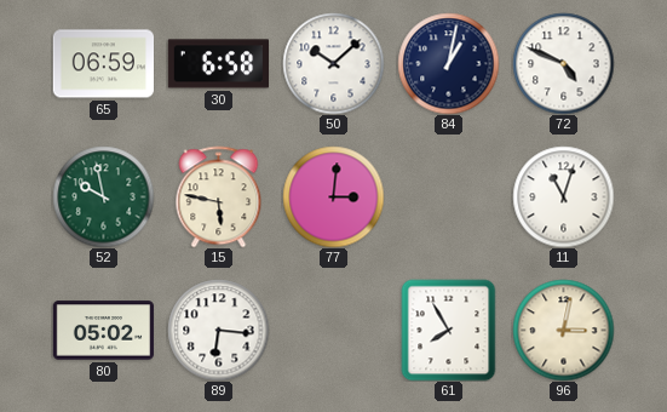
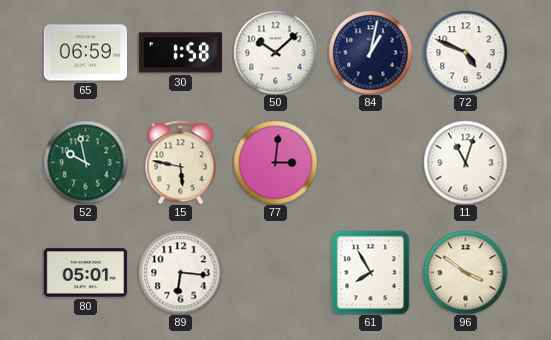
30: 6:58 -> 1:58
80: 05:02 -> 05:01
96: 3:02 -> 3:51
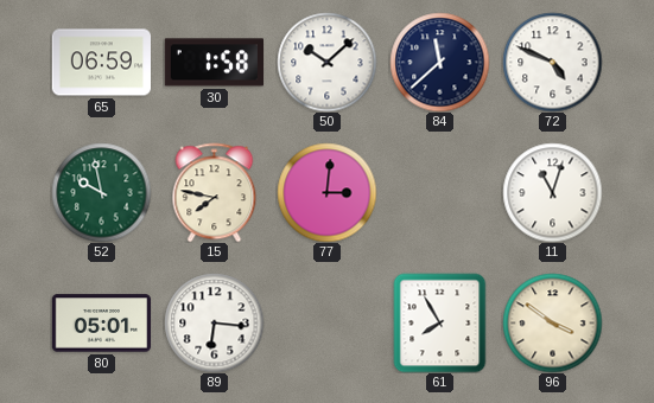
84: 1:02 -> 11:38
15: 5:47 -> 7:47
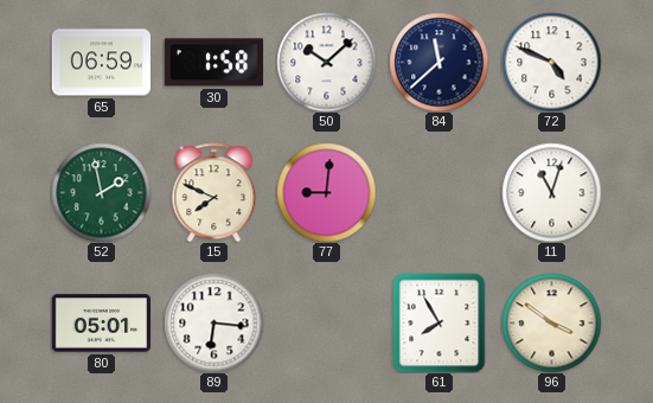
52: 9:58 -> 1:58
15: 7:47 -> 7:49
77: 3:01 -> 9:01
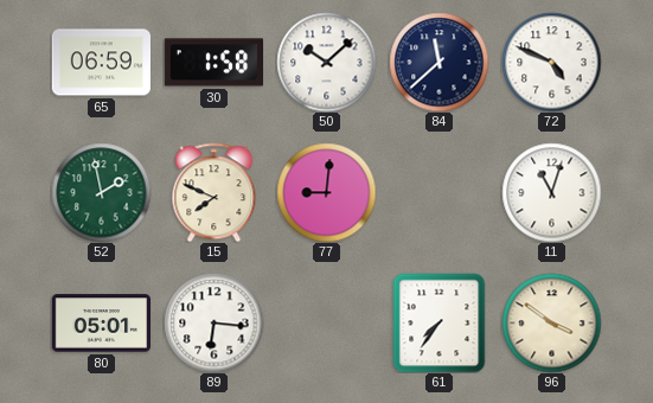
61: 7:55 -> 7:36
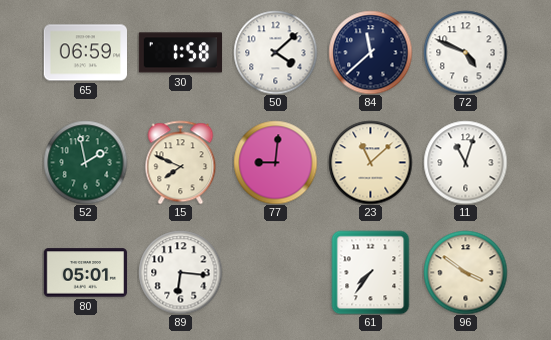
50: 10:08 -> 4:08
23: none -> 11:08
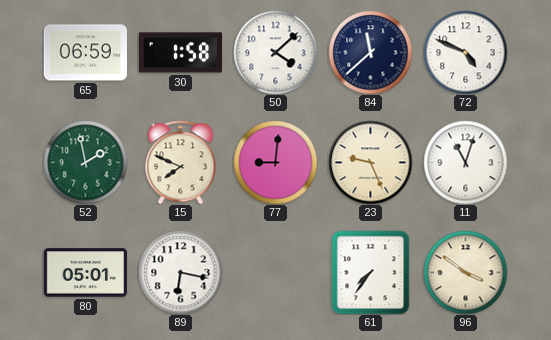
23: 11:08 -> 9:26
89: 6:16 -> 6:17
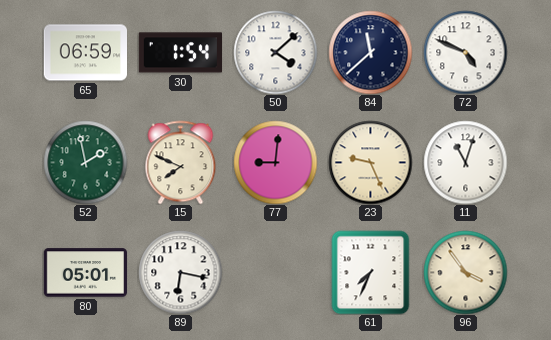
30: 1:58 -> 1:54
61: 7:36 -> 7:34
96: 3:51 -> 3:54
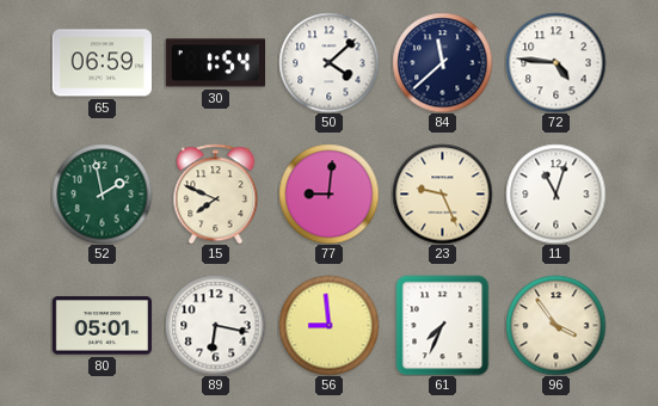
72: 4:49 -> 4:46
56: none -> 8:59
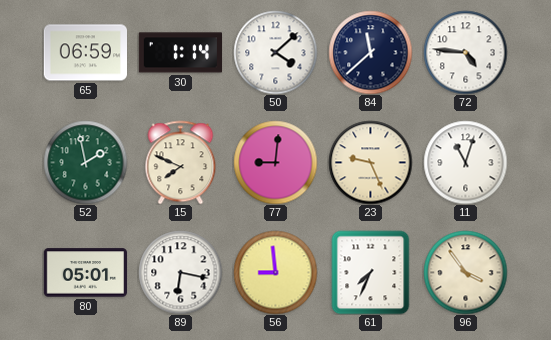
30: 1:54 -> 1:14
